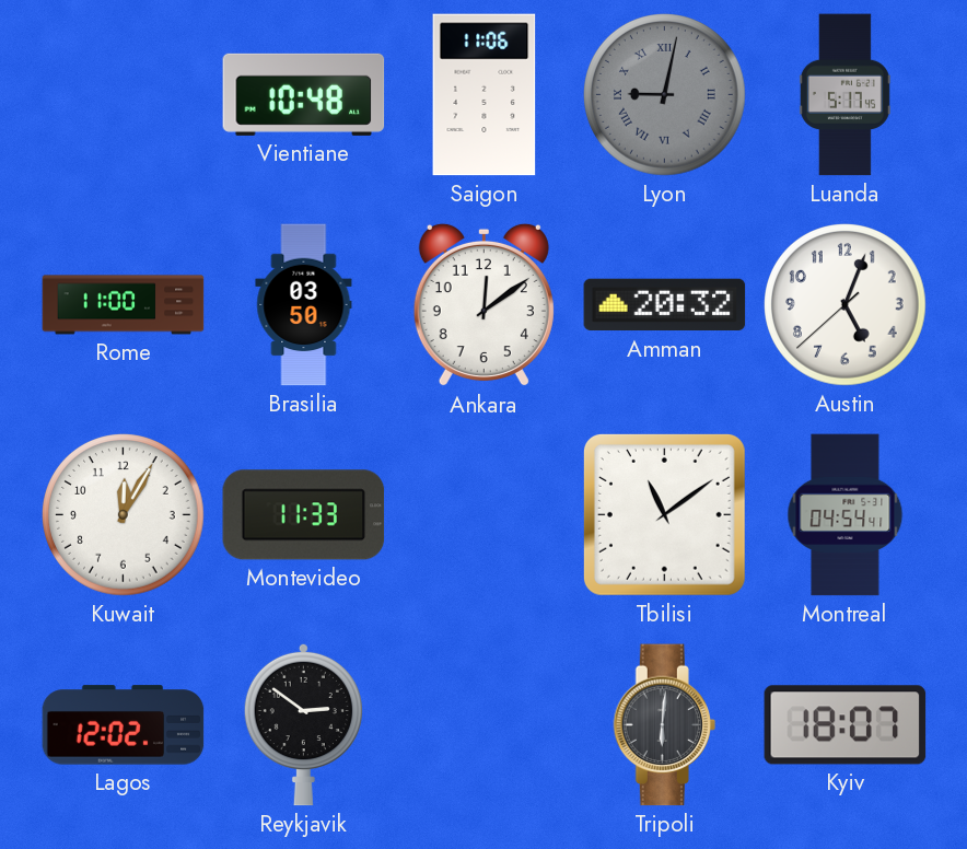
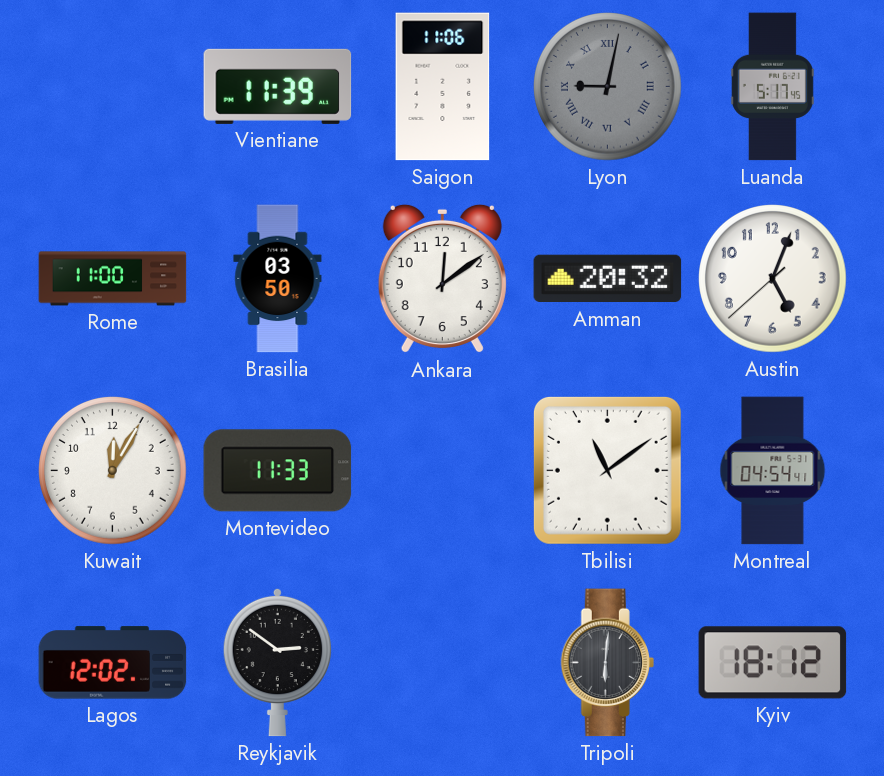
Vientiane: 10:48 -> 11:39
Kyiv: 18:07 -> 18:12
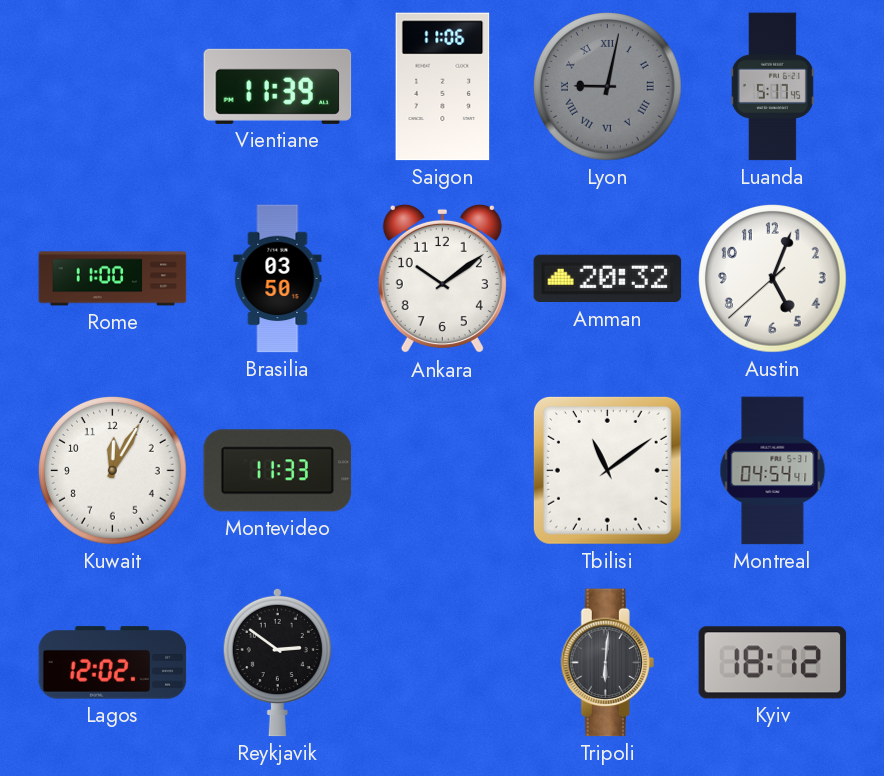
Ankara: 12:09 -> 10:09
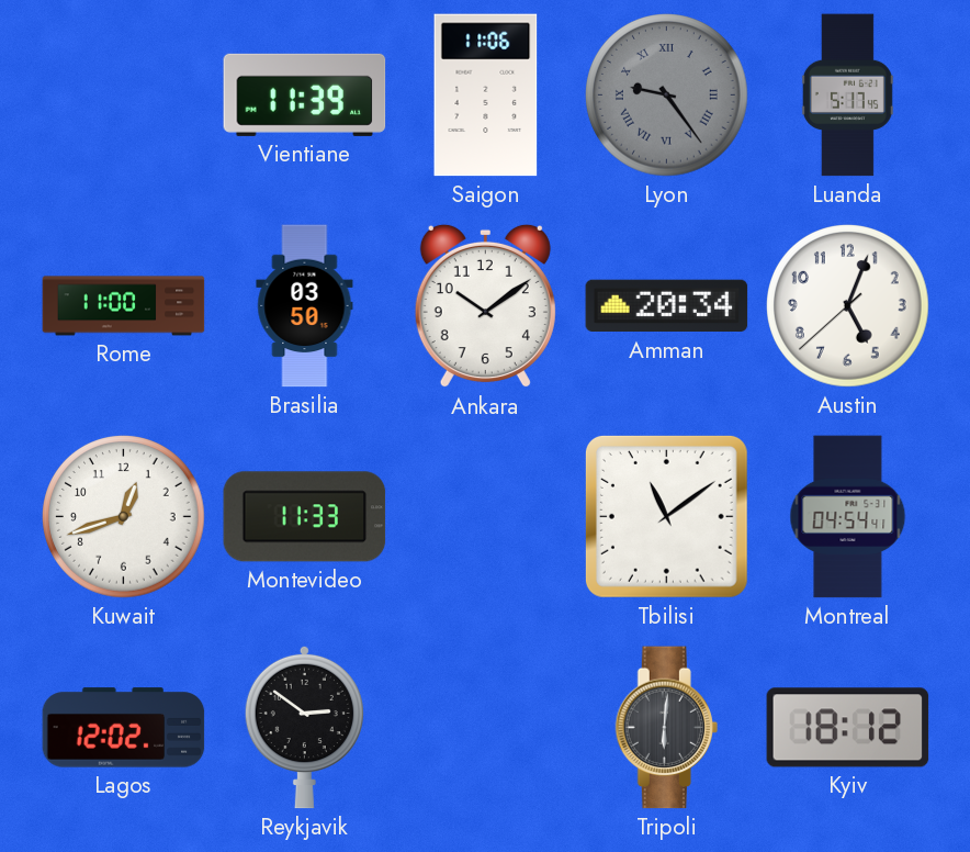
Lyon: 9:02 -> 9:24
Amman: 20:32 -> 20:34
Kuwait: 12:05 -> 12:42
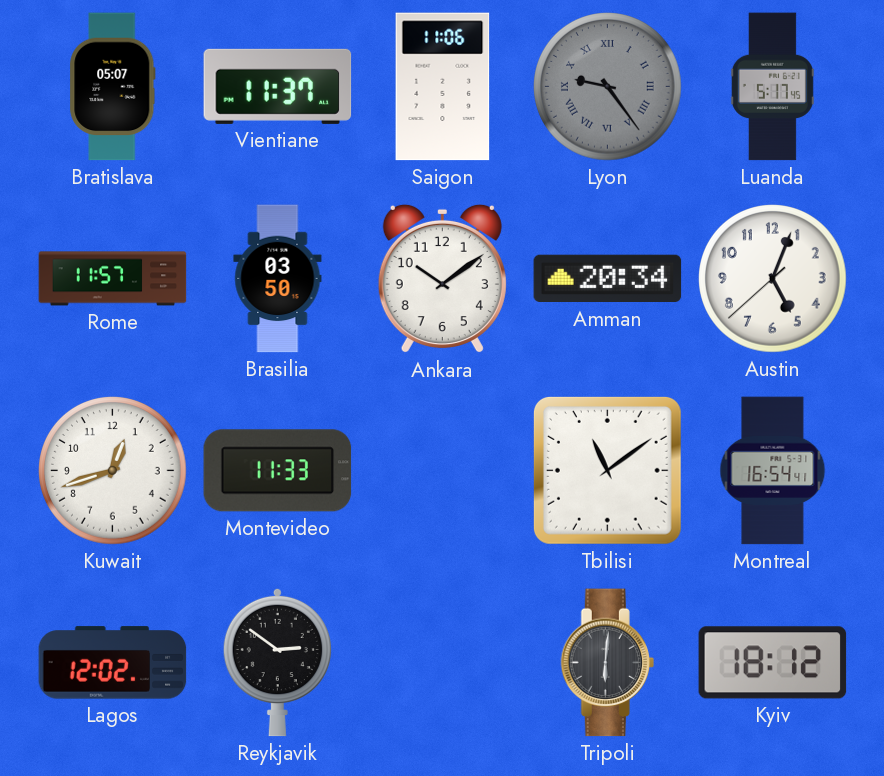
Bratislava: none -> 05:07
Vientiane: 11:39 -> 11:37
Rome: 11:00 -> 11:57
Montreal: 04:54 -> 16:54
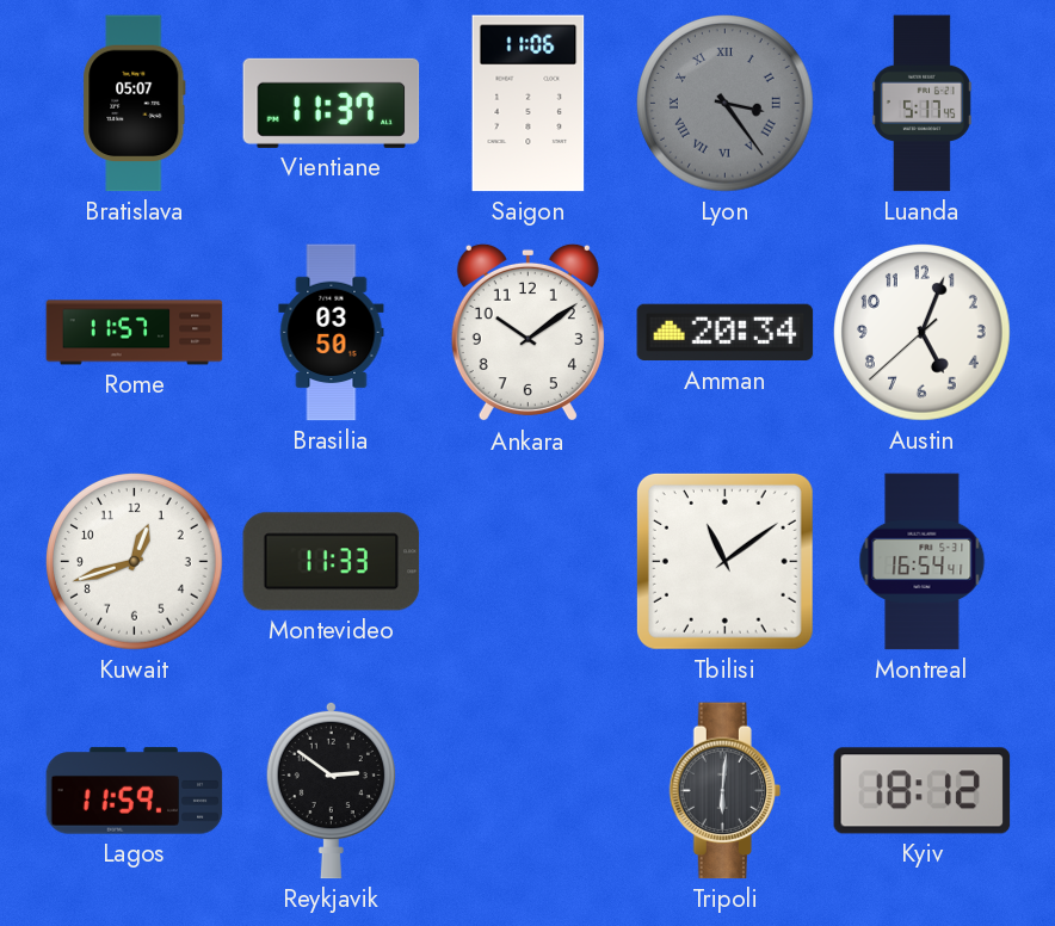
Lyon: 9:24 -> 3:24
Lagos: 12:02 -> 11:59
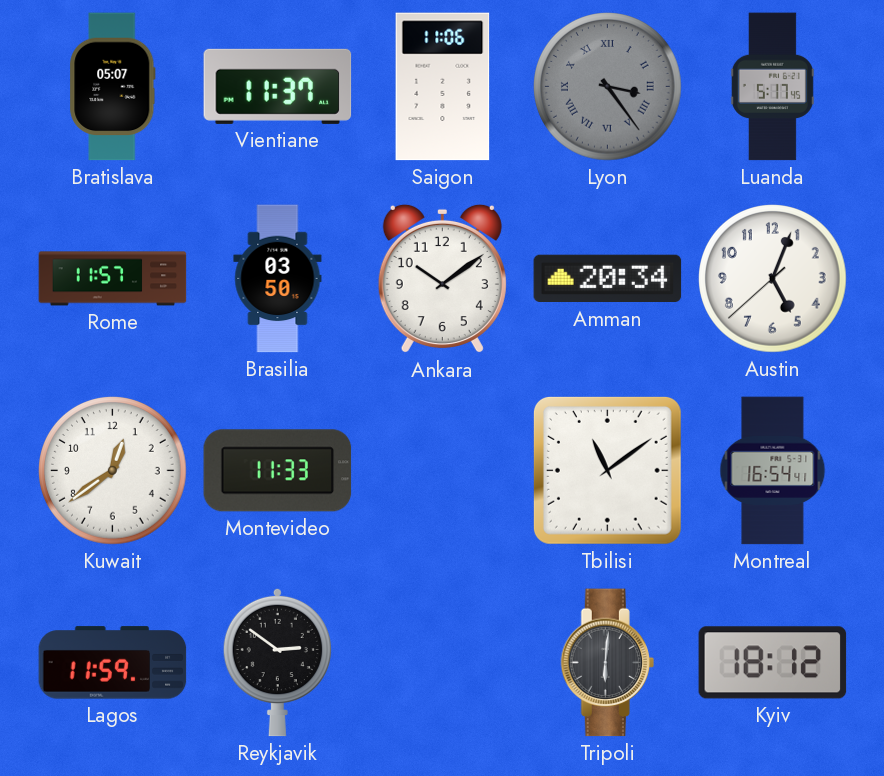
Kuwait: 12:42 -> 12:39
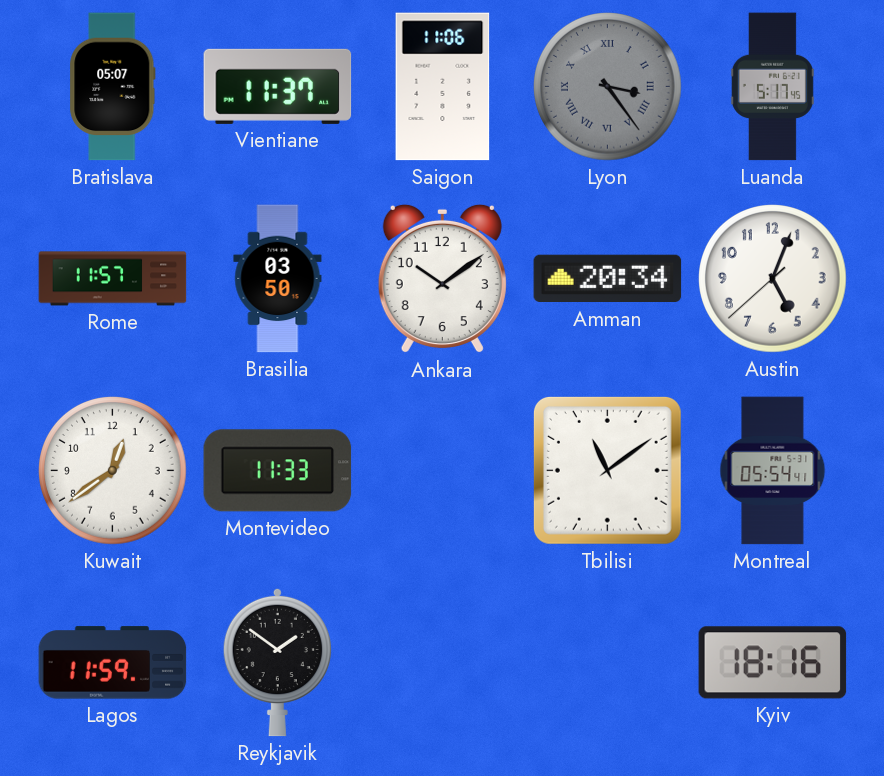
Montreal: 16:54 -> 05:54
Reykjavik: 2:51 -> 1:51
Tripoli: 6:01 -> none
Kyiv: 18:12 -> 18:16
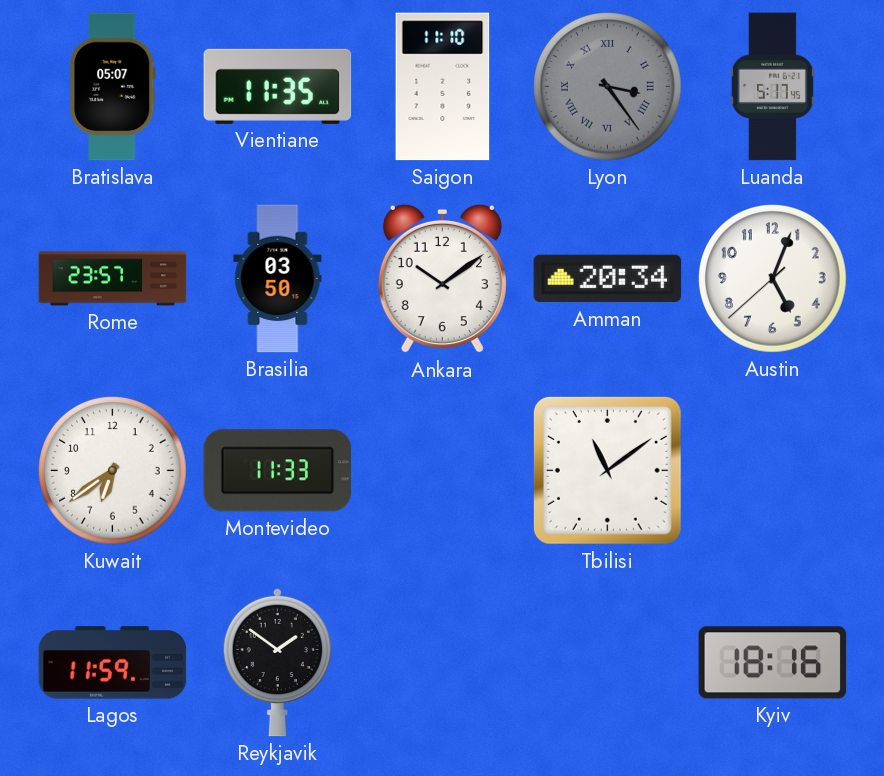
Vientiane: 11:37 -> 11:35
Saigon: 11:06 -> 11:10
Rome: 11:57 -> 23:57
Kuwait: 12:39 -> 6:39
Montreal: 05:54 -> none
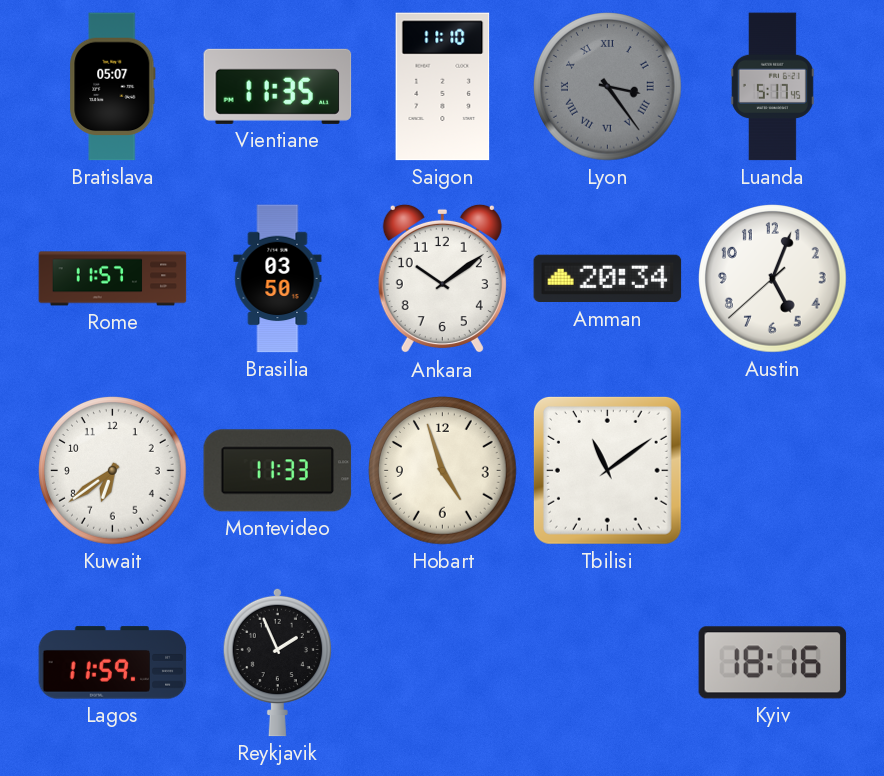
Rome: 23:57 -> 11:57
Hobart: none -> 4:57
Reykjavik: 1:51 -> 1:56
